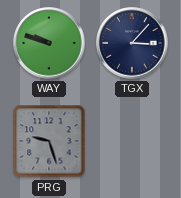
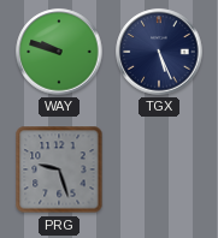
TGX: 3:07 -> 5:26
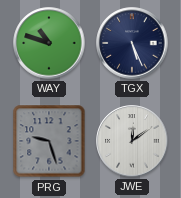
WAY: 9:48 -> 10:48
JWE: none -> 12:09
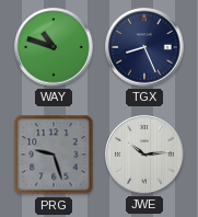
TGX: 5:26 -> 8:26
JWE: 12:09 -> 10:14
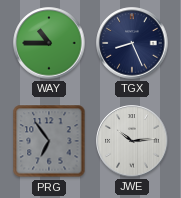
WAY: 10:48 -> 10:45
PRG: 9:27 -> 6:54
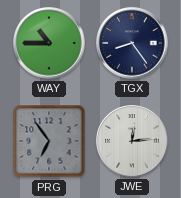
TGX: 8:26 -> 8:24
JWE: 10:14 -> 12:14
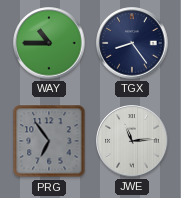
JWE: 12:14 -> 11:14
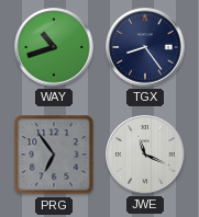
WAY: 10:45 -> 10:42
JWE: 11:14 -> 11:19
